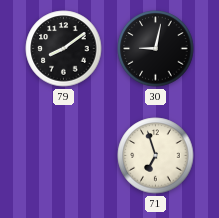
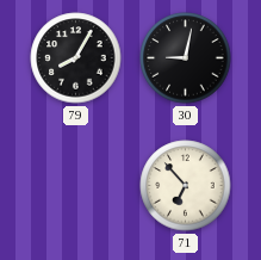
79: 8:09 -> 8:05
71: 6:57 -> 6:53
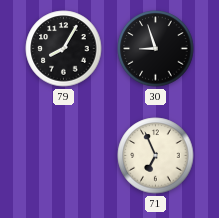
30: 9:02 -> 8:57
71: 6:53 -> 6:56
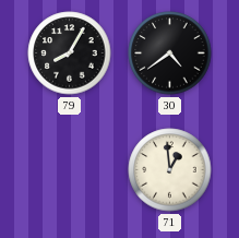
30: 8:57 -> 4:39
71: 6:56 -> 12:59
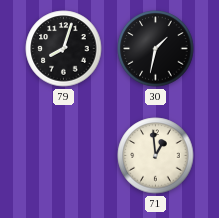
79: 8:05 -> 8:03
30: 4:39 -> 1:32
